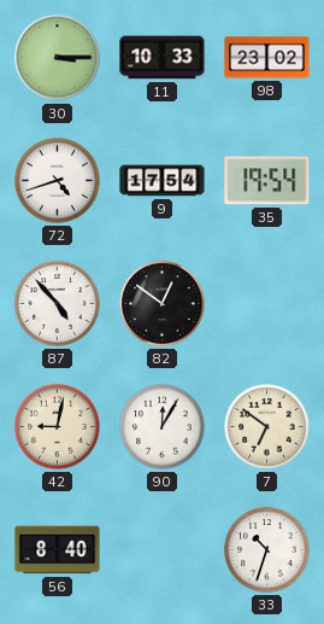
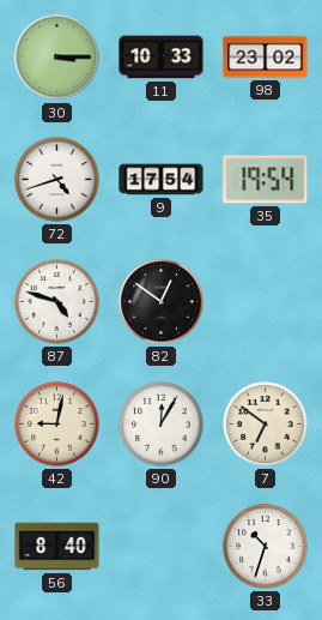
87: 4:53 -> 4:48
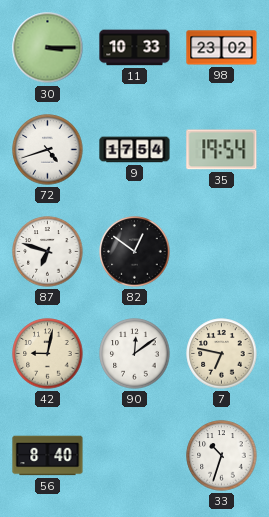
87: 4:48 -> 6:48
90: 12:05 -> 12:09
7: 6:51 -> 6:47
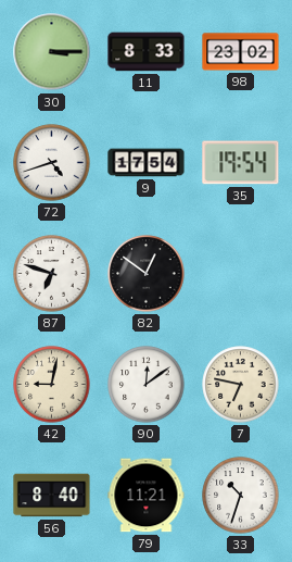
11: 10:33 -> 8:33
79: none -> 11:21
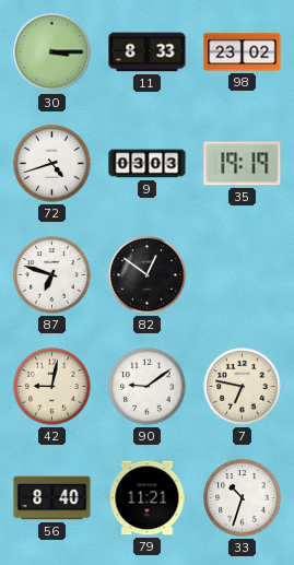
9: 17:54 -> 03:03
35: 19:54 -> 19:19
90: 12:09 -> 9:09
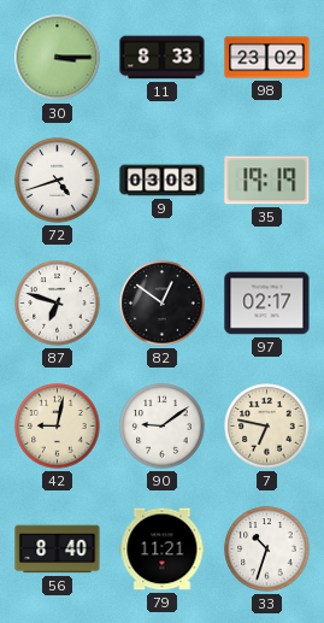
97: none -> 02:17
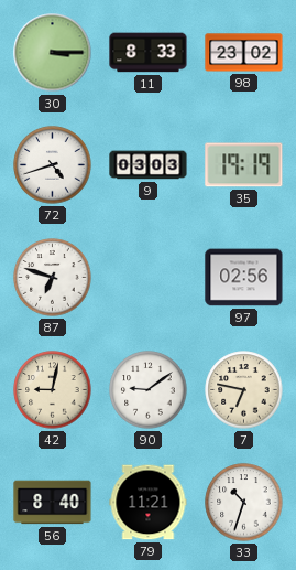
82: 12:51 -> none
97: 02:17 -> 02:56
